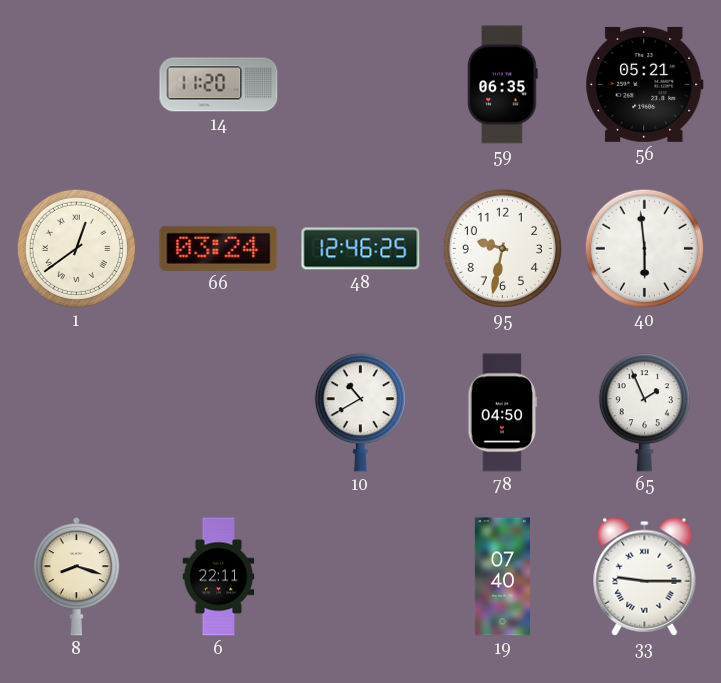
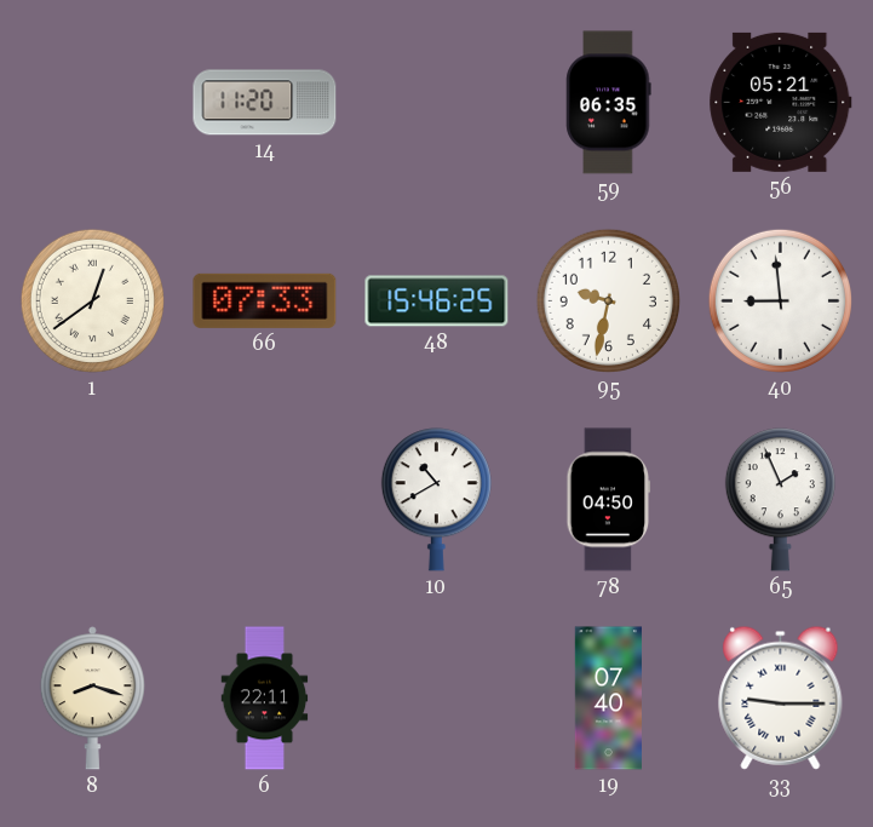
66: 03:24 -> 07:33
48: 12:46 -> 15:46
40: 5:59 -> 8:59
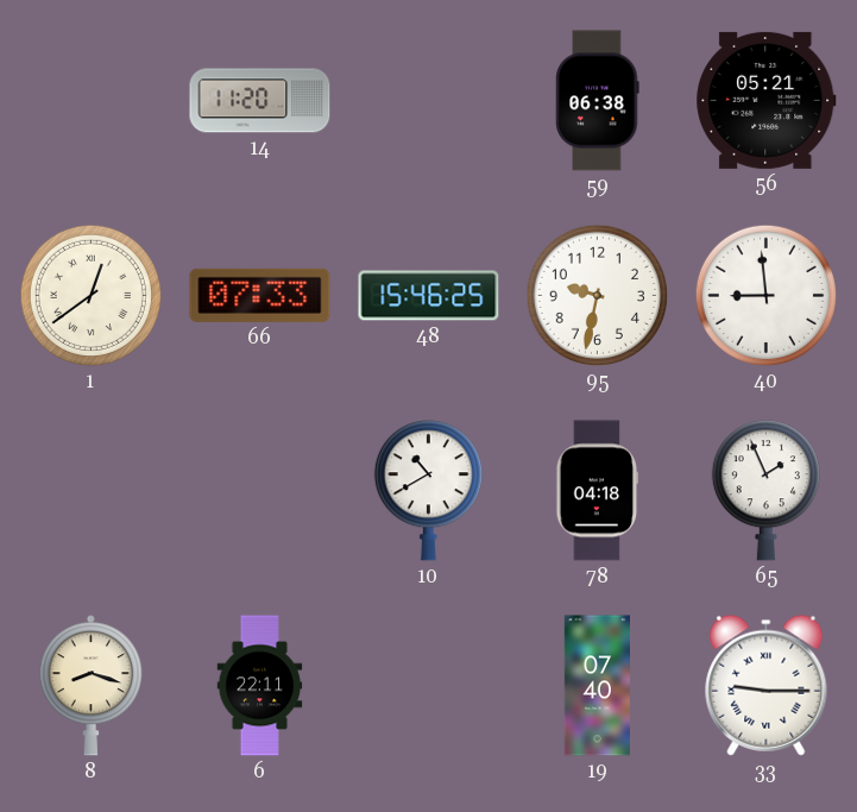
59: 06:35 -> 06:38
78: 04:50 -> 04:18
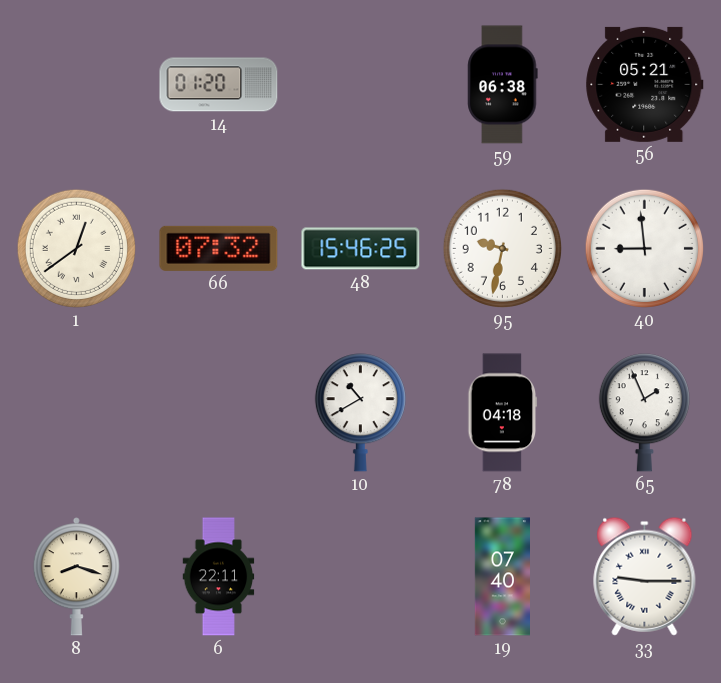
14: 11:20 -> 01:20
66: 07:33 -> 07:32
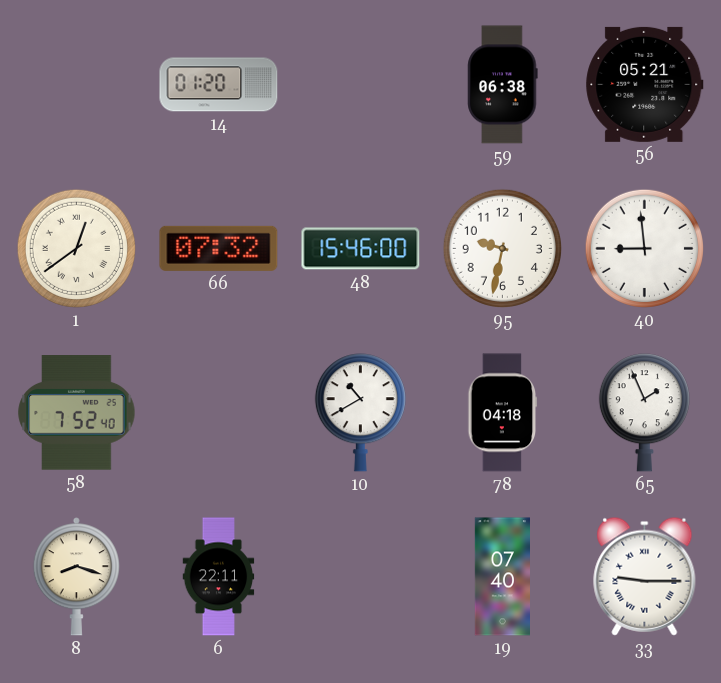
48: 15:46:25 -> 15:46:00
58: none -> 7:52
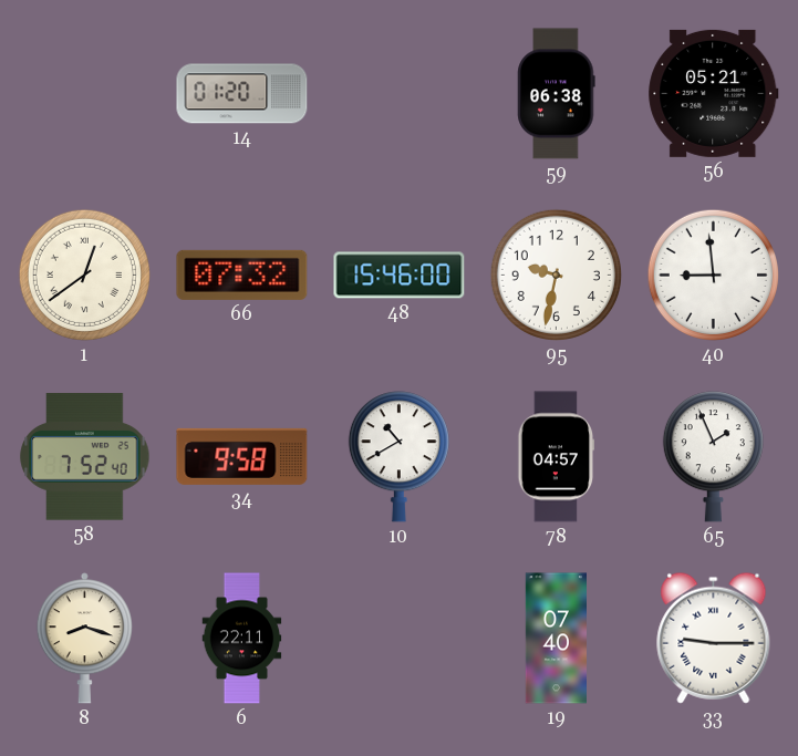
34: none -> 9:58
78: 04:18 -> 04:57
